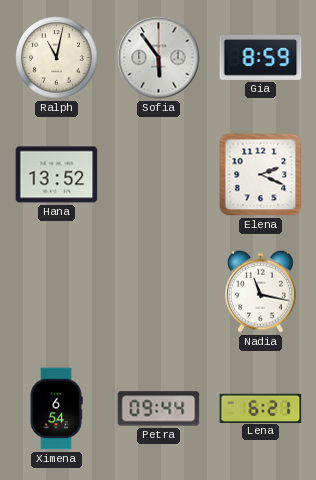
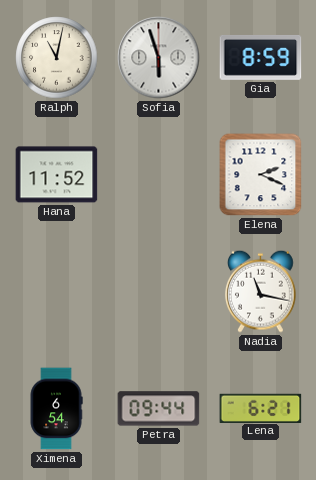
Sofia: 5:54 -> 5:57
Hana: 13:52 -> 11:52
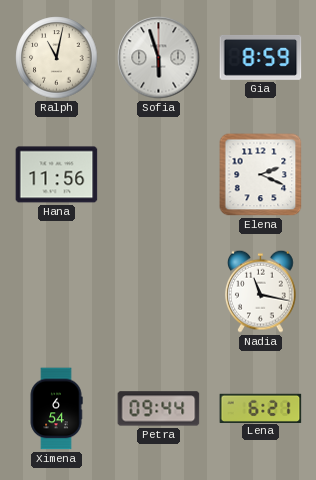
Hana: 11:52 -> 11:56
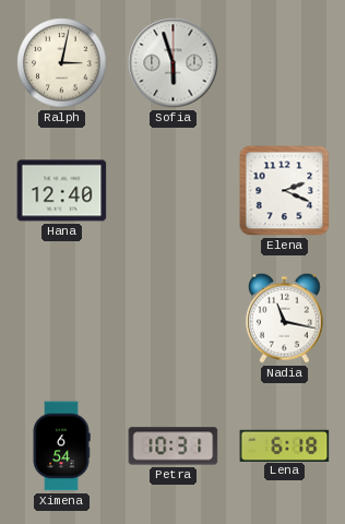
Ralph: 11:02 -> 3:02
Gia: 8:59 -> none
Hana: 11:56 -> 12:40
Petra: 09:44 -> 10:31
Lena: 6:21 -> 6:18
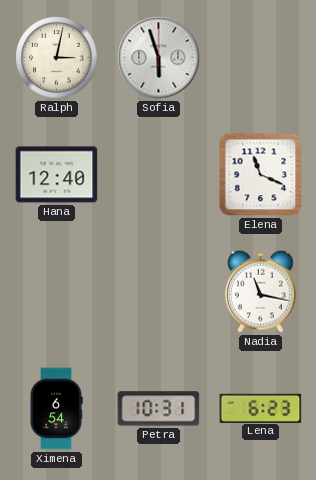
Elena: 2:19 -> 11:19
Lena: 6:18 -> 6:23
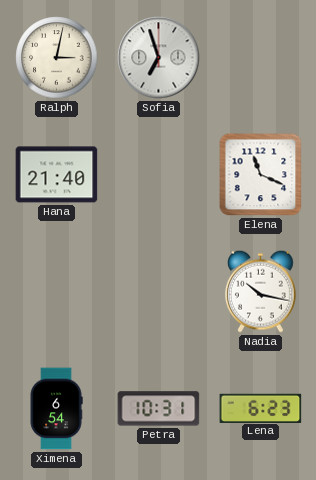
Sofia: 5:57 -> 6:57
Hana: 12:40 -> 21:40
Nadia: 11:17 -> 10:17
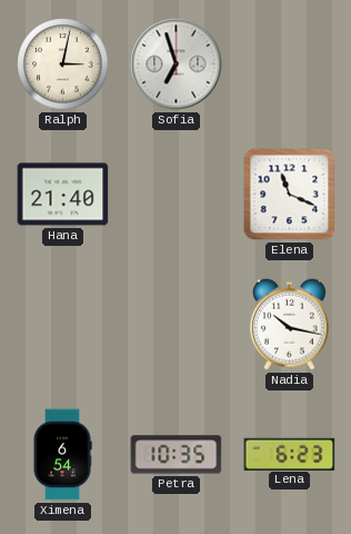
Petra: 10:31 -> 10:35
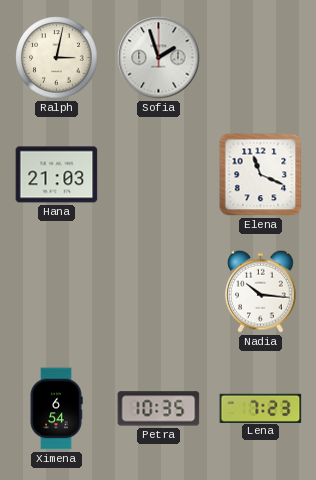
Sofia: 6:57 -> 1:57
Hana: 21:40 -> 21:03
Nadia: 10:17 -> 10:16
Lena: 6:23 -> 7:23
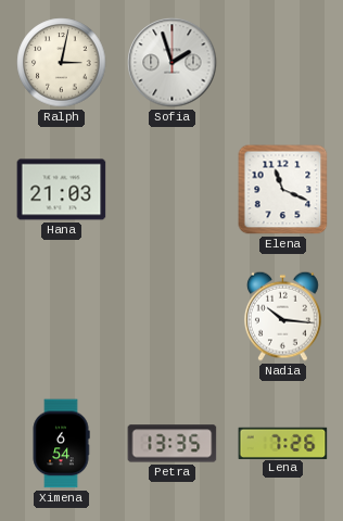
Petra: 10:35 -> 13:35
Lena: 7:23 -> 7:26
